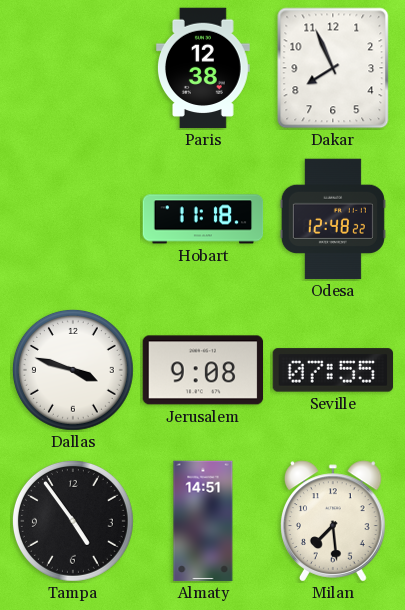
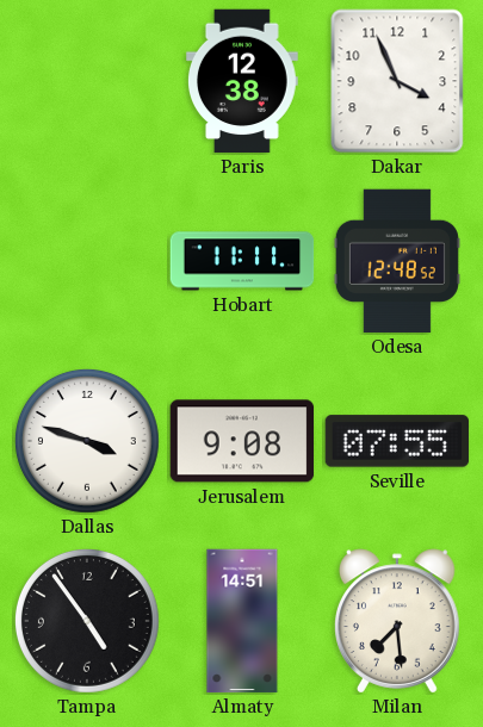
Dakar: 7:56 -> 3:56
Hobart: 11:18 -> 11:11
Odesa: 12:48:22 -> 12:48:52
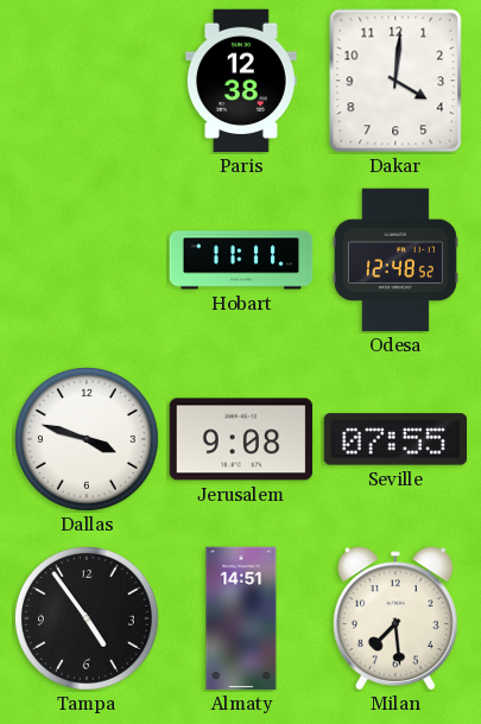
Dakar: 3:56 -> 4:01
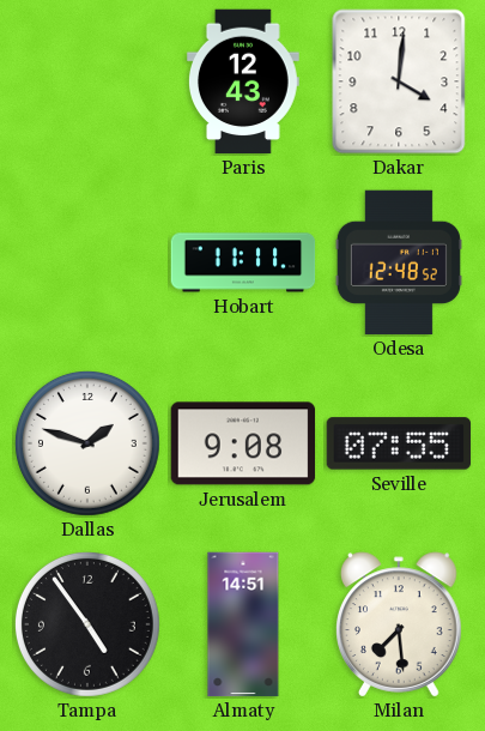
Paris: 12:38 -> 12:43
Dallas: 3:48 -> 1:48
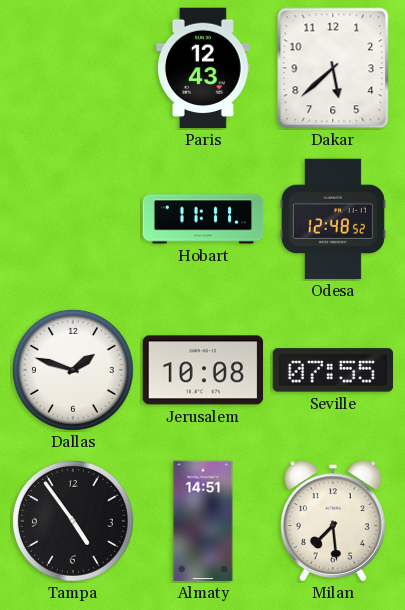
Dakar: 4:01 -> 5:38
Jerusalem: 9:08 -> 10:08
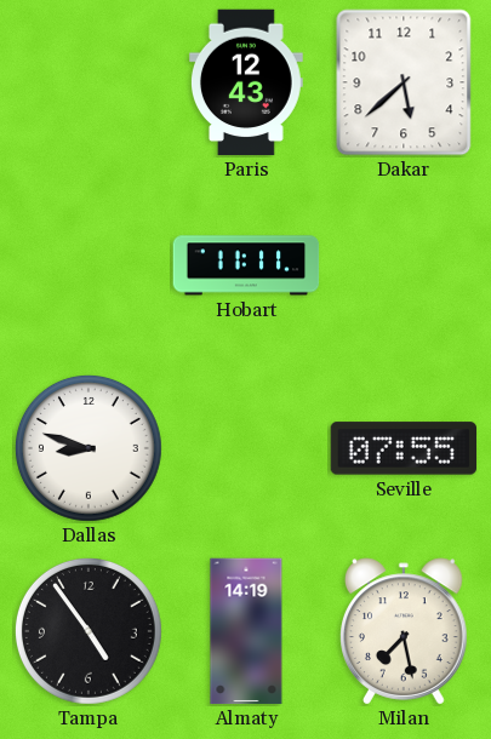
Odesa: 12:48 -> none
Dallas: 1:48 -> 8:48
Jerusalem: 10:08 -> none
Almaty: 14:51 -> 14:19
Milan: 7:29 -> 7:28
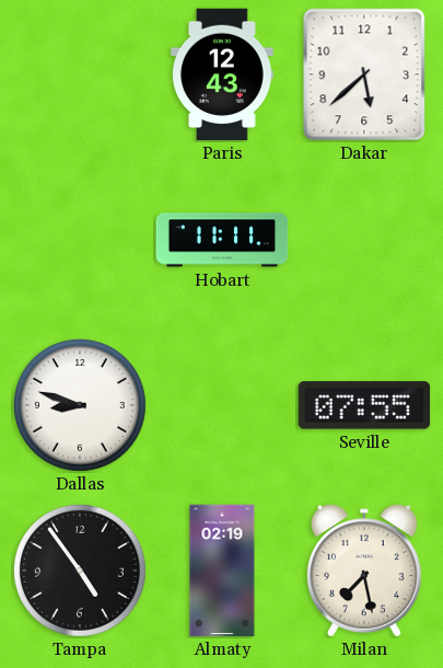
Almaty: 14:19 -> 02:19
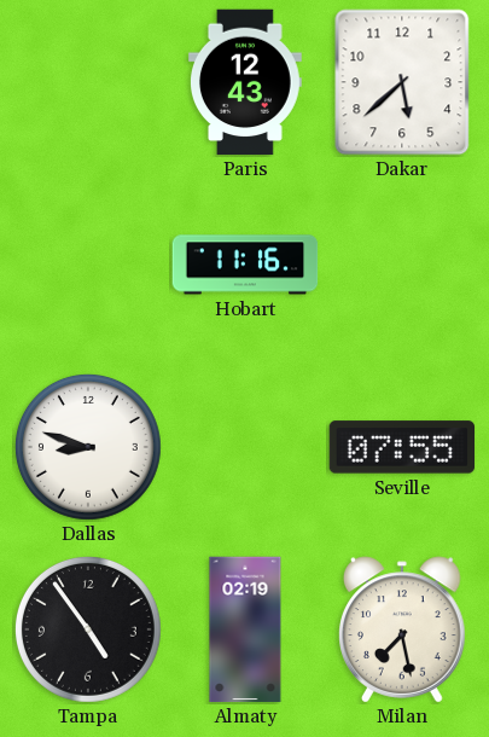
Hobart: 11:11 -> 11:16
